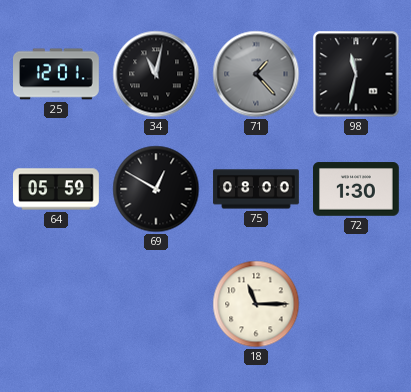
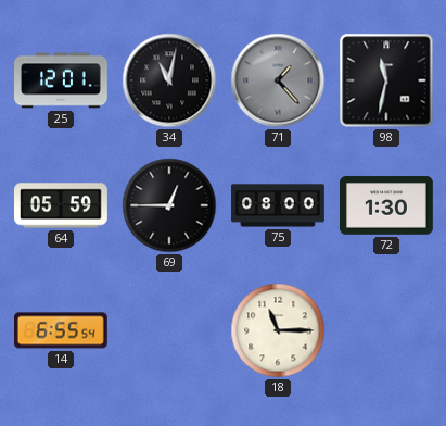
69: 12:50 -> 12:45
14: none -> 6:55
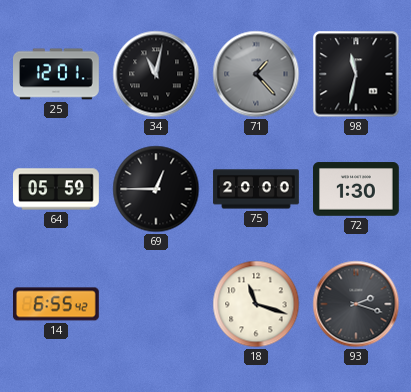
75: 08:00 -> 20:00
14: 6:55:54 -> 6:55:42
18: 11:15 -> 11:18
93: none -> 2:18
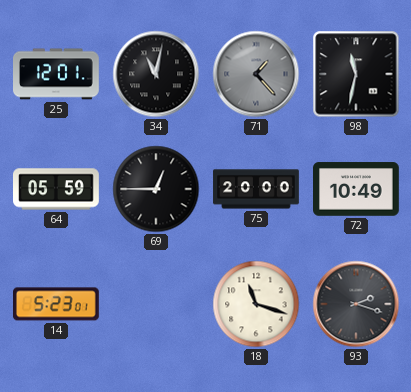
72: 1:30 -> 10:49
14: 6:55 -> 5:23
